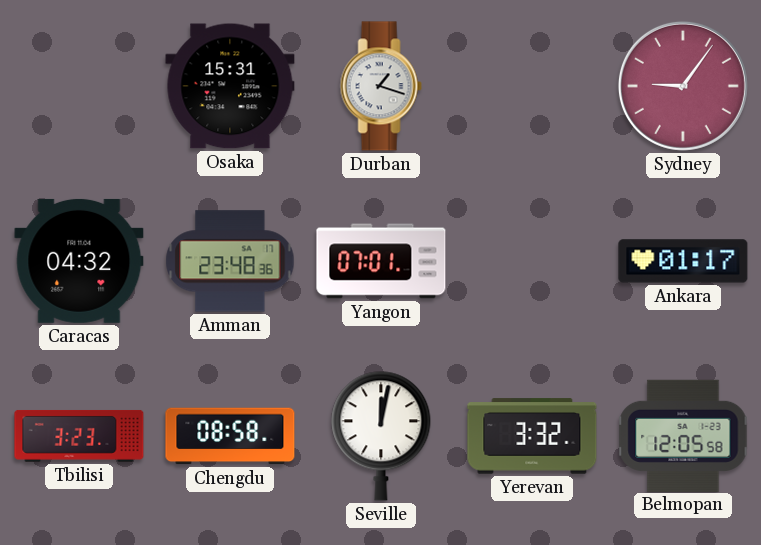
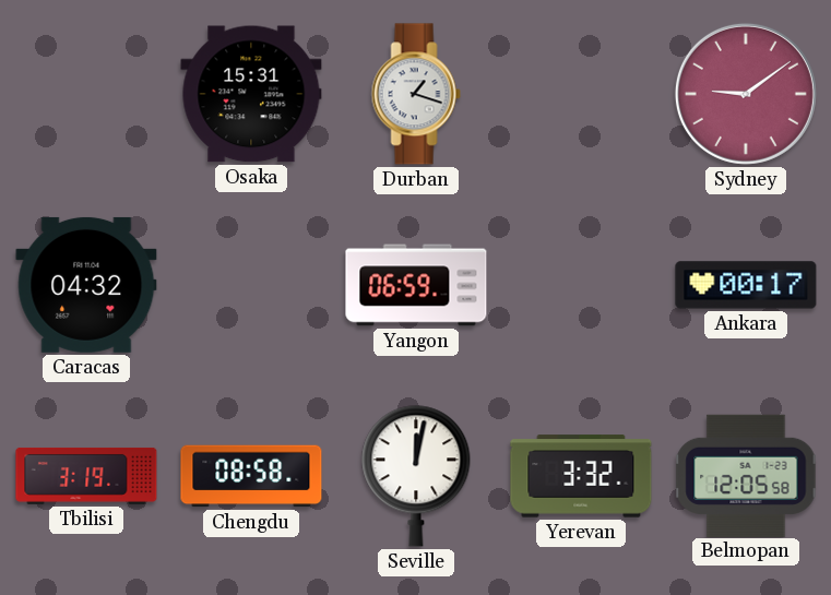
Sydney: 9:06 -> 9:09
Amman: 23:48 -> none
Yangon: 07:01 -> 06:59
Ankara: 01:17 -> 00:17
Tbilisi: 3:23 -> 3:19
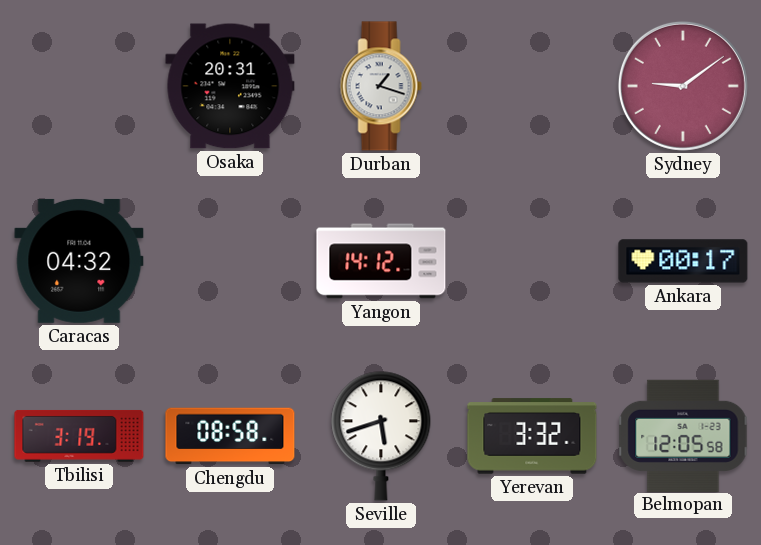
Osaka: 15:31 -> 20:31
Yangon: 06:59 -> 14:12
Seville: 12:02 -> 5:42
